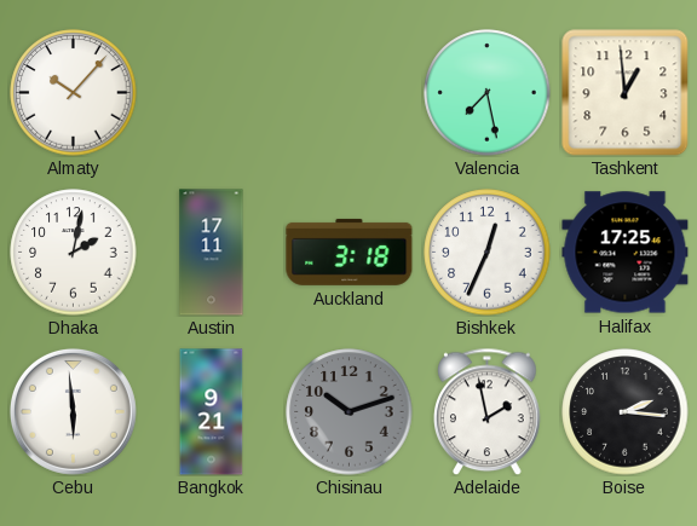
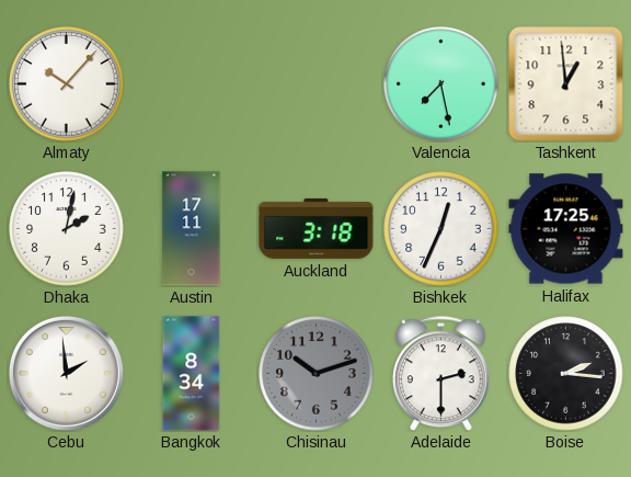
Cebu: 5:59 -> 1:59
Bangkok: 9:21 -> 8:34
Adelaide: 1:58 -> 2:30
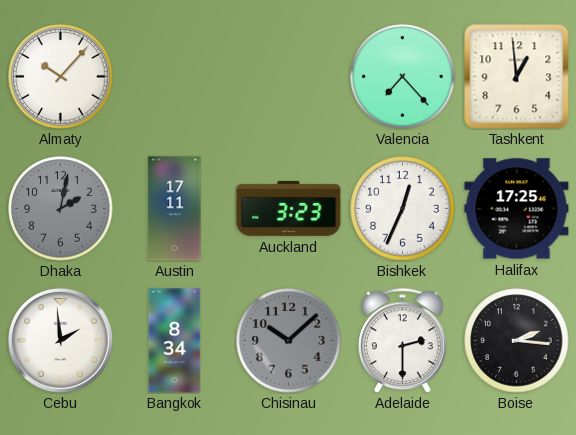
Valencia: 7:28 -> 7:23
Dhaka dial: white -> grey
Auckland: 3:18 -> 3:23
Chisinau: 10:12 -> 10:08
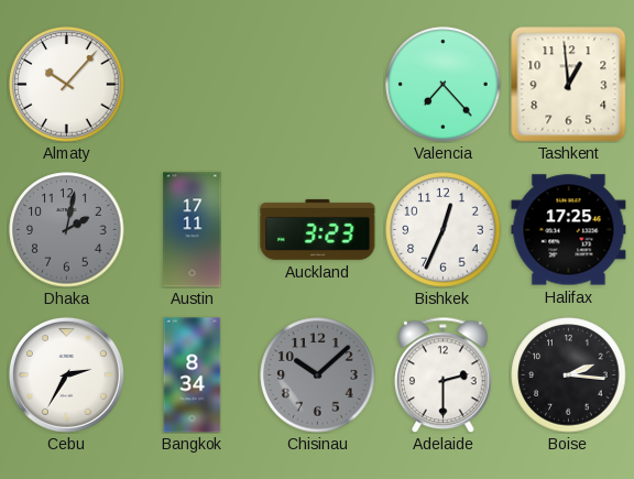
Cebu: 1:59 -> 2:35
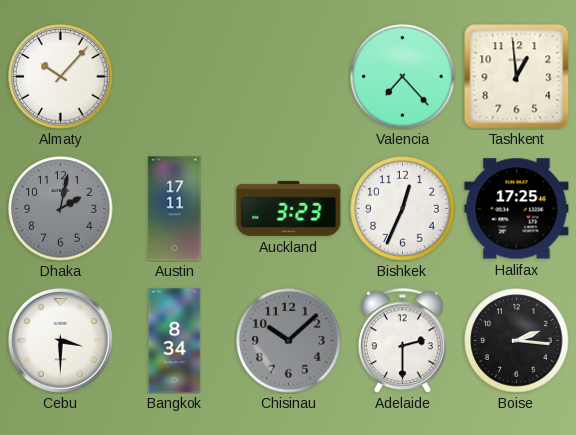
Cebu: 2:35 -> 3:30
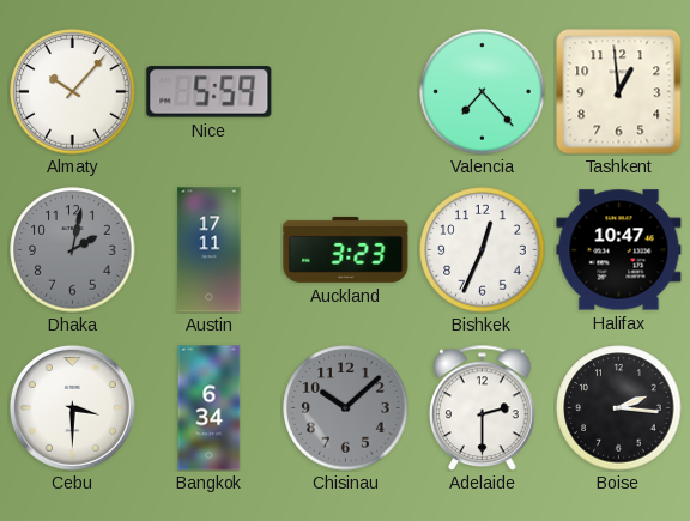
Nice: none -> 5:59
Halifax: 17:25 -> 10:47
Bangkok: 8:34 -> 6:34
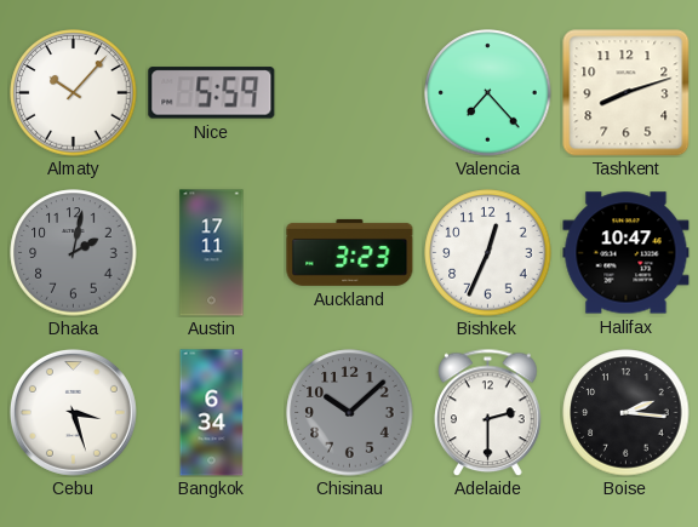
Tashkent: 12:59 -> 8:12
Cebu: 3:30 -> 3:27
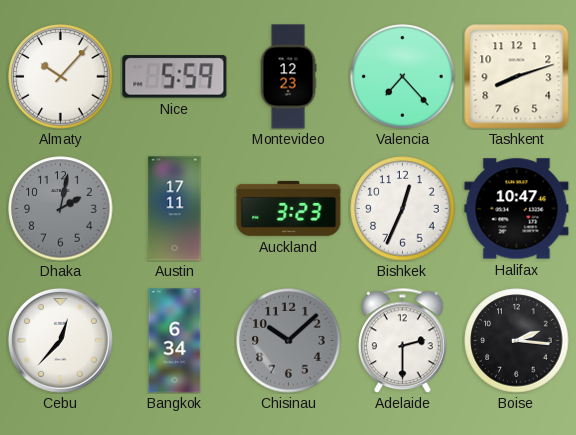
Montevideo: none -> 12:23
Cebu: 3:27 -> 12:37
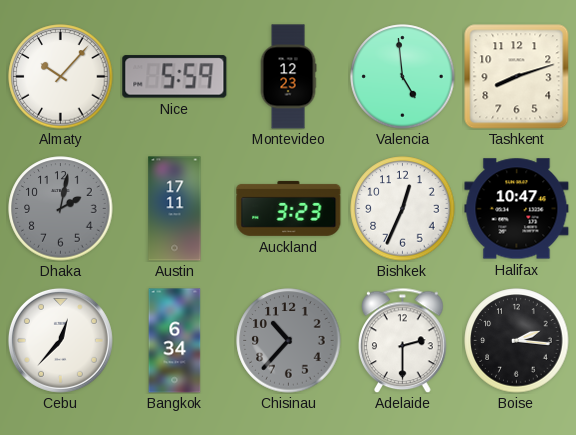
Valencia: 7:23 -> 4:59
Chisinau: 10:08 -> 10:37
